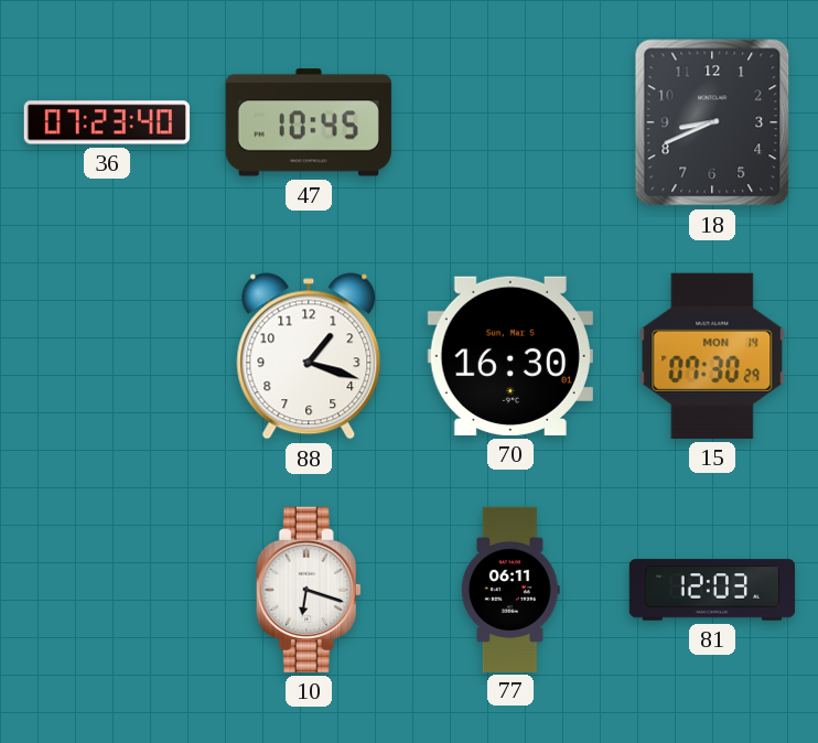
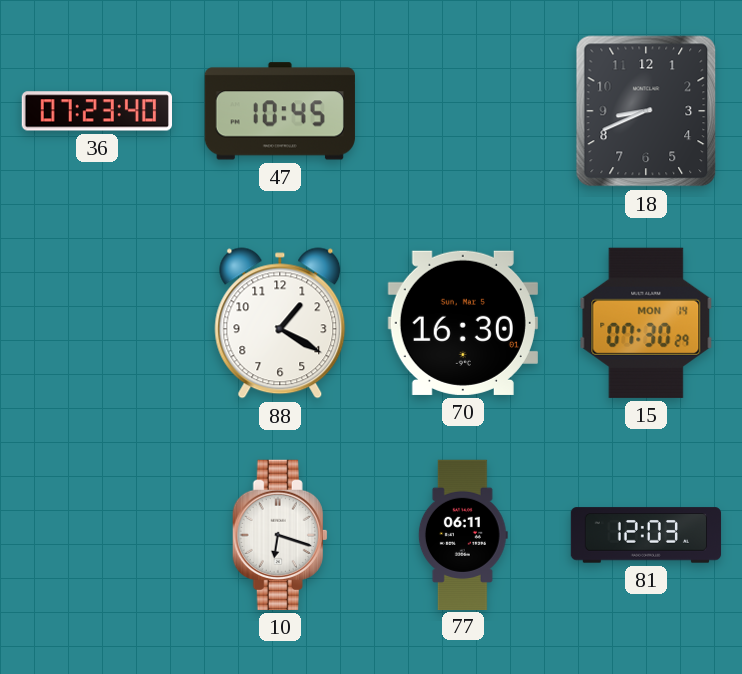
88: 1:18 -> 1:20
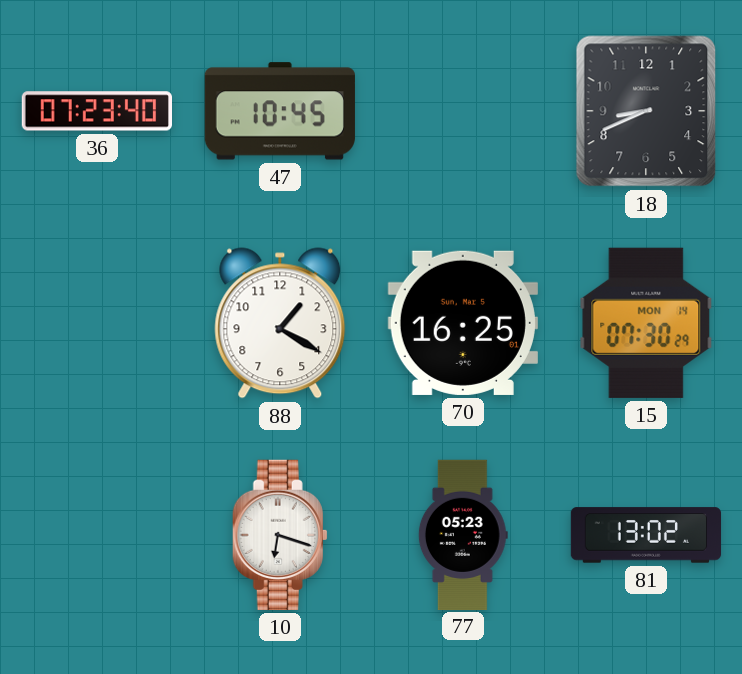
70: 16:30 -> 16:25
77: 06:11 -> 05:23
81: 12:03 -> 13:02
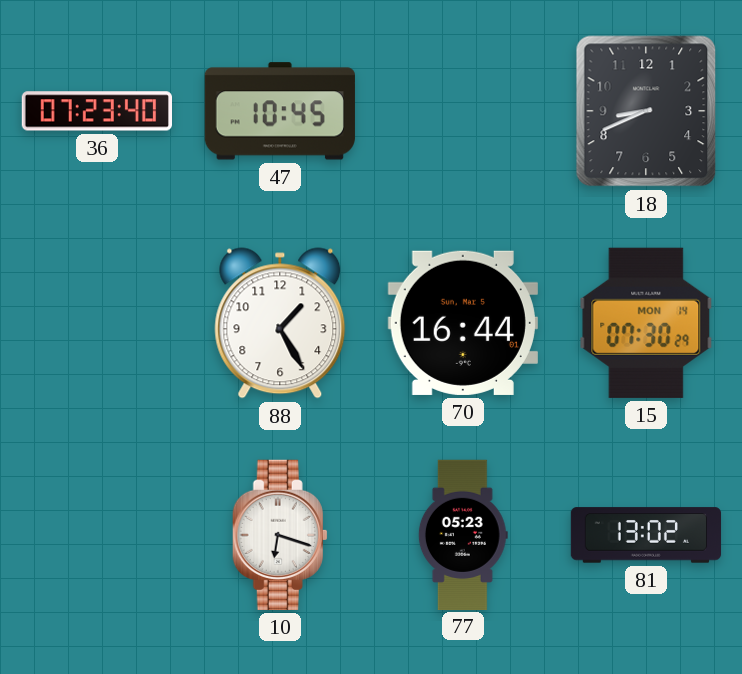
88: 1:20 -> 1:25
70: 16:25 -> 16:44
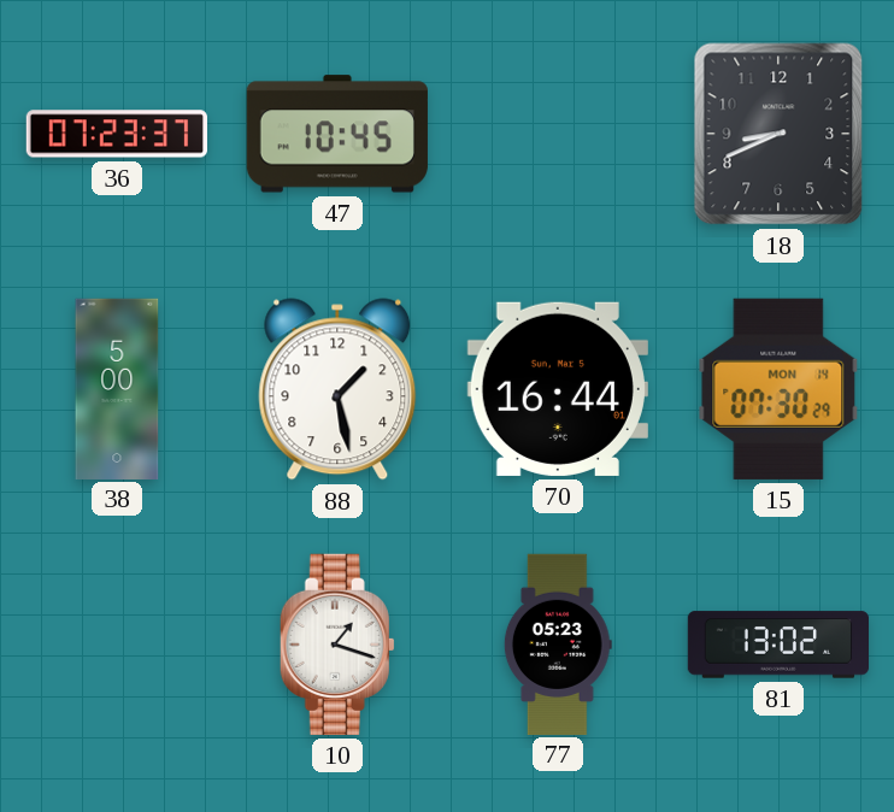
36: 07:23:40 -> 07:23:37
38: none -> 5:00
88: 1:25 -> 1:28
10: 6:18 -> 1:18
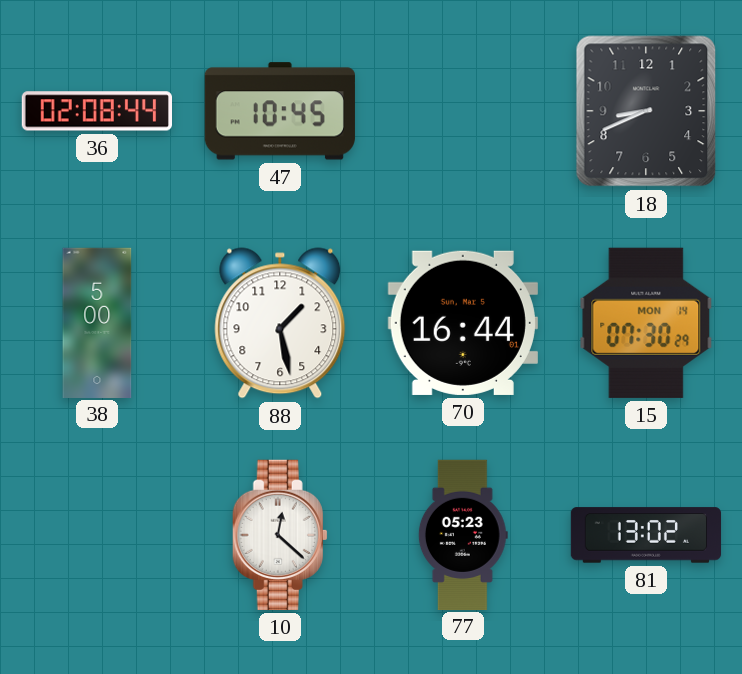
36: 07:23 -> 02:08
10: 1:18 -> 12:22
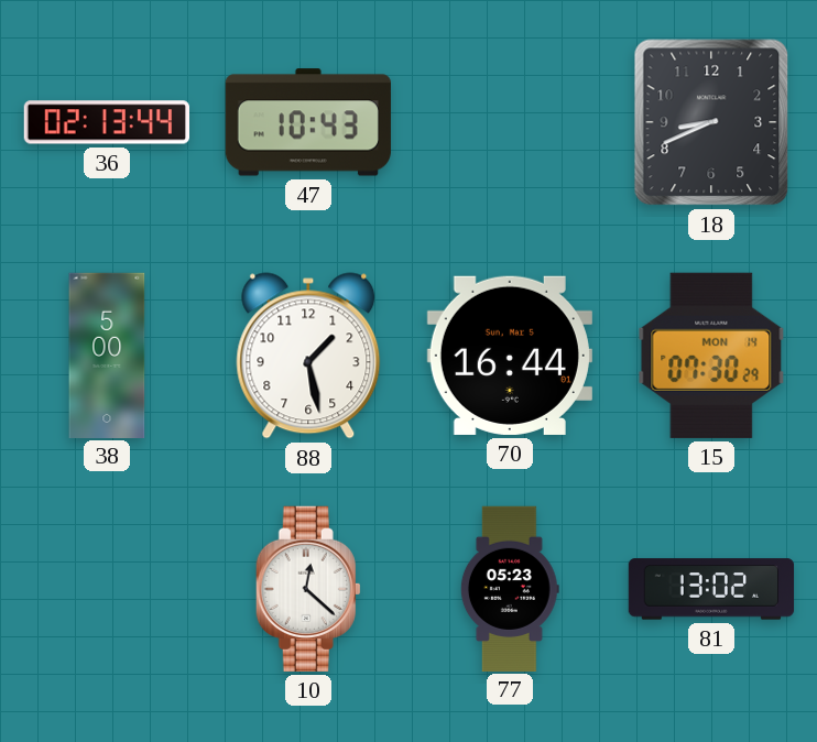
36: 02:08 -> 02:13
47: 10:45 -> 10:43
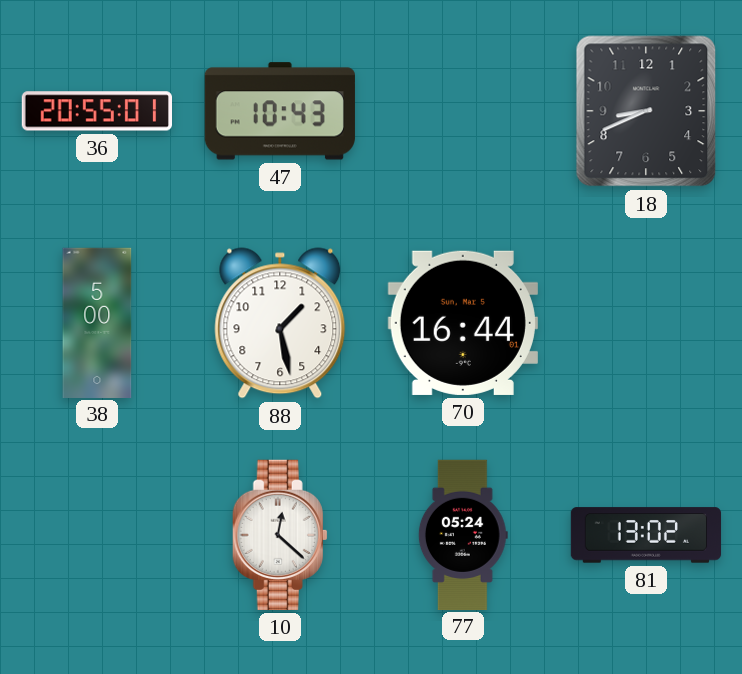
36: 02:13 -> 20:55
15: 07:30 -> none
77: 05:23 -> 05:24
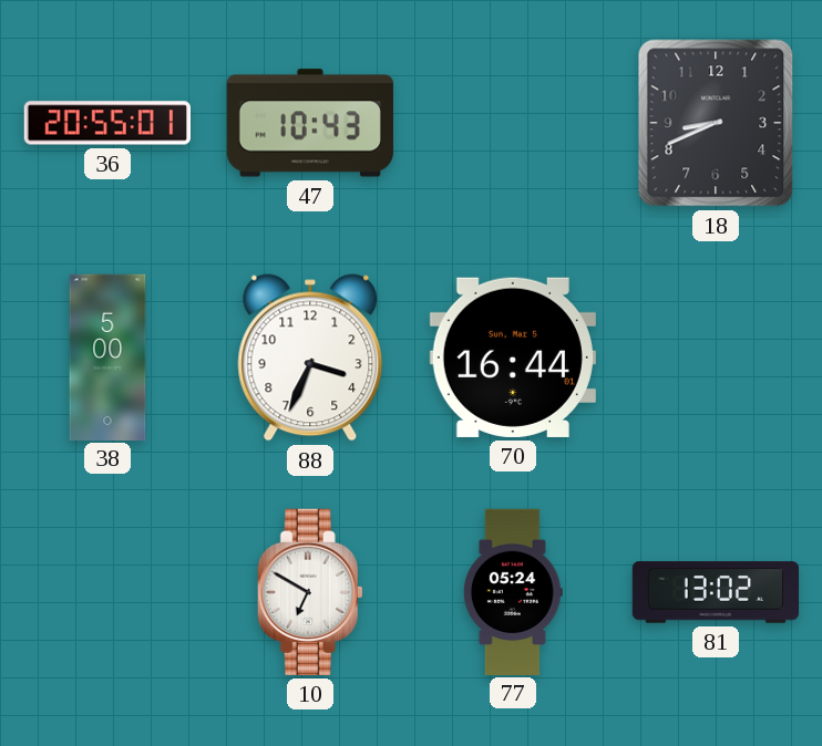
88: 1:28 -> 3:34
10: 12:22 -> 6:50
